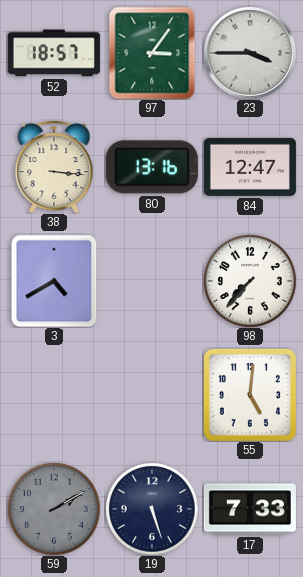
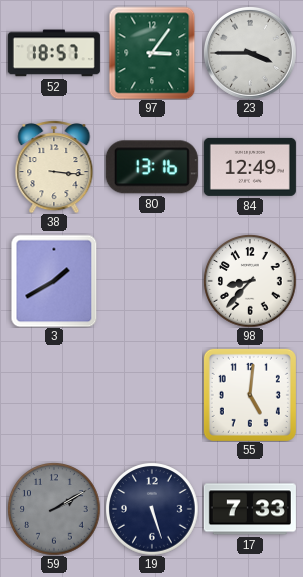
84: 12:47 -> 12:49
3: 4:40 -> 1:40
98: 7:37 -> 8:37
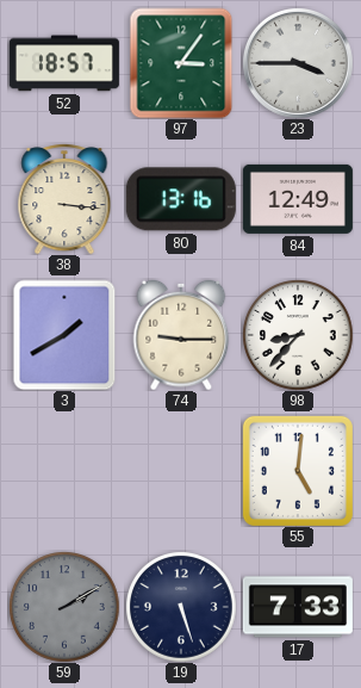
74: none -> 9:15
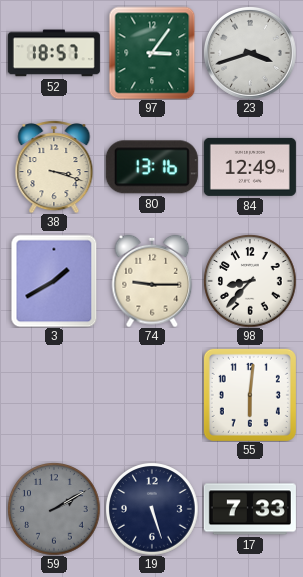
23: 3:45 -> 3:42
38: 3:16 -> 3:18
55: 5:01 -> 6:01
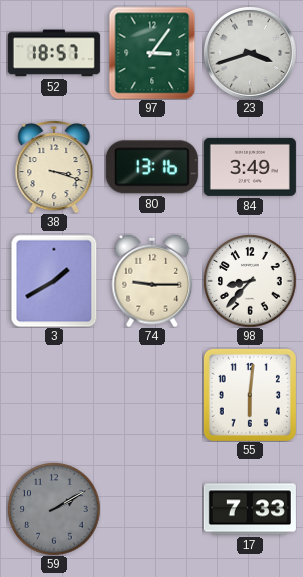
84: 12:49 -> 3:49
19: 5:27 -> none
